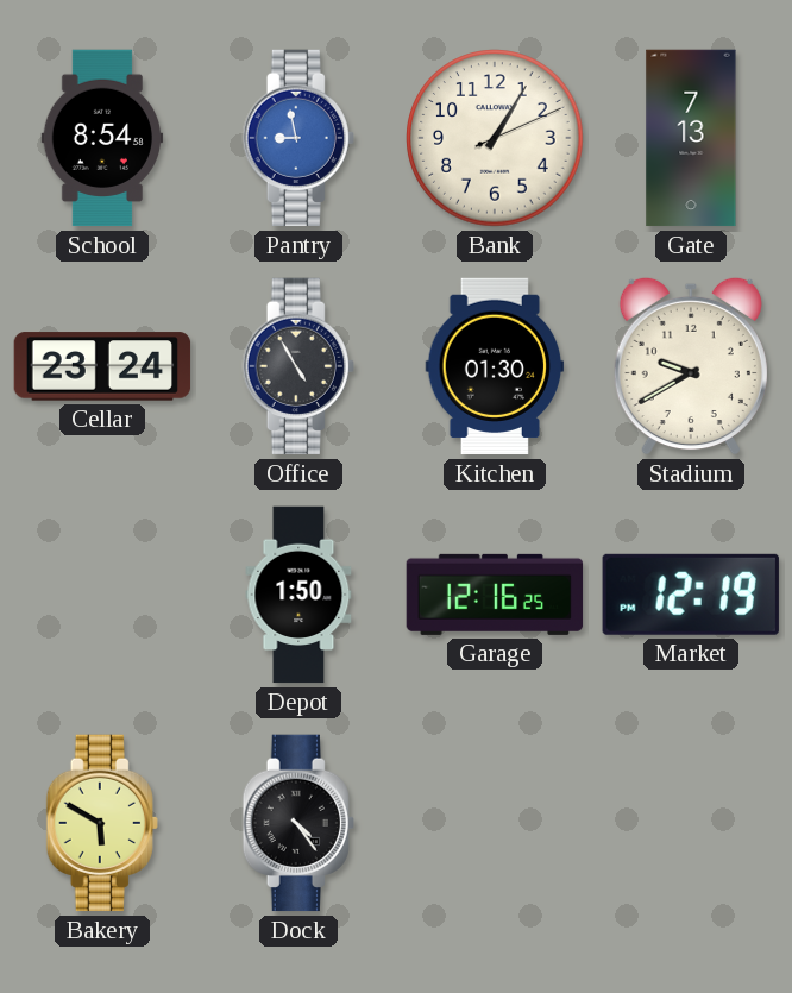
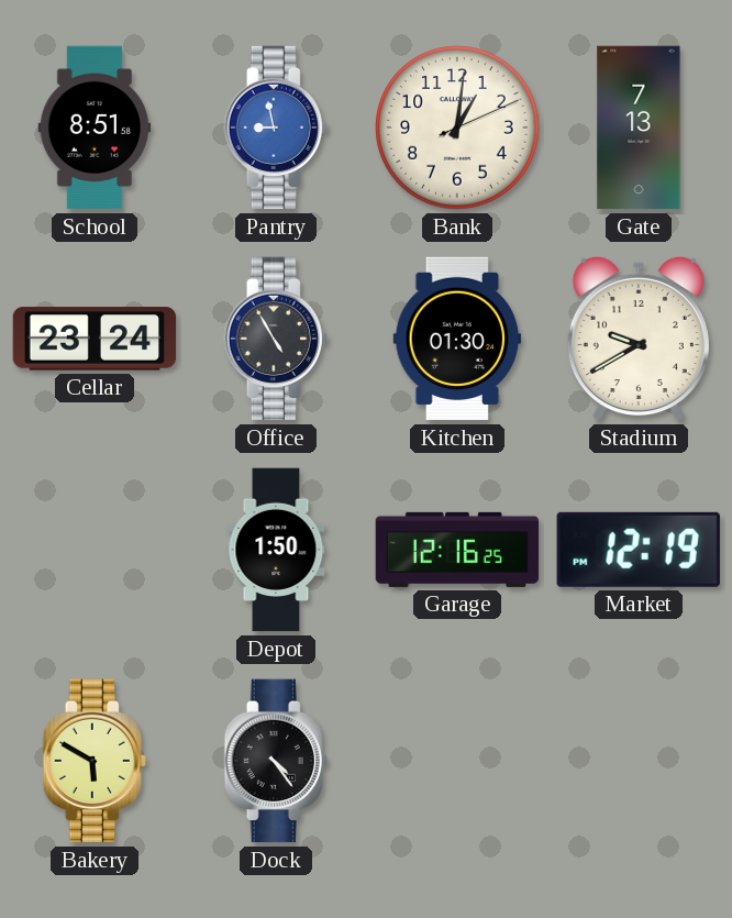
School: 8:54 -> 8:51
Bank: 1:05 -> 1:01
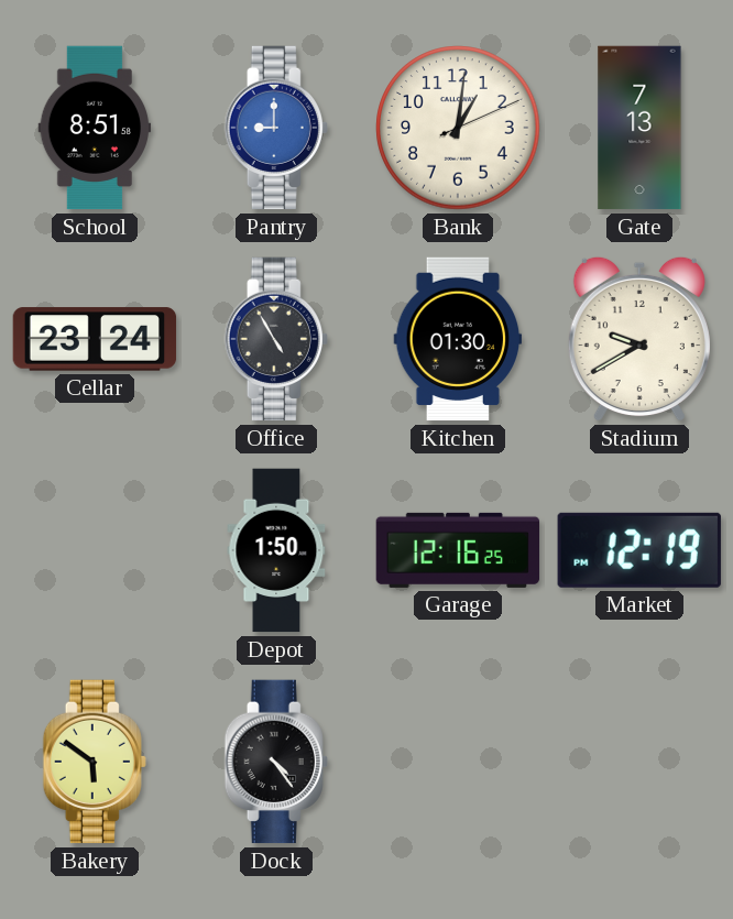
Pantry: 8:58 -> 9:00
Bakery: 5:50 -> 5:51
